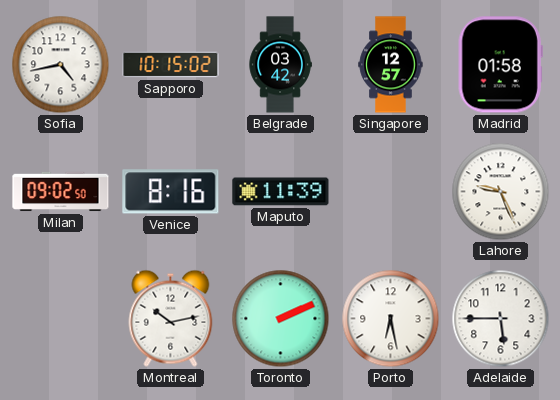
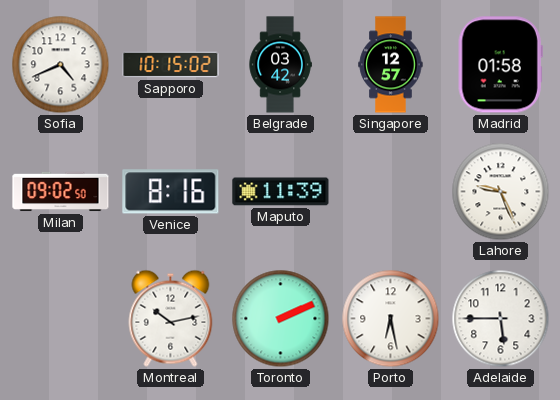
Sofia: 4:43 -> 4:41
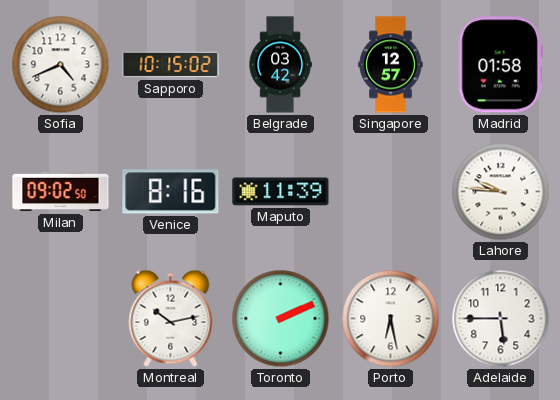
Lahore: 9:26 -> 9:46
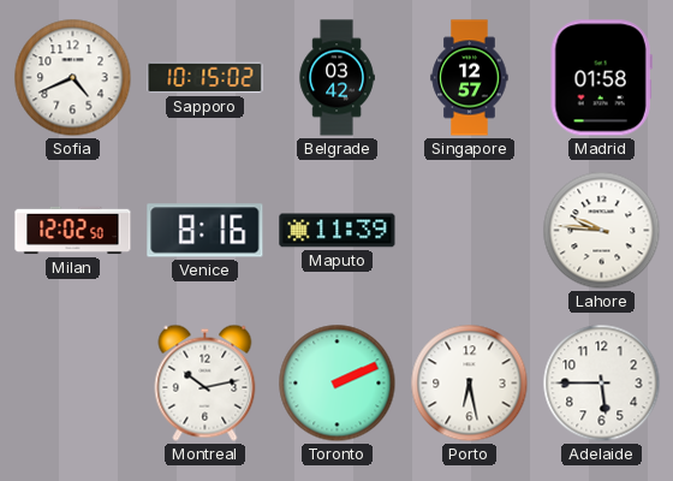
Milan: 09:02 -> 12:02
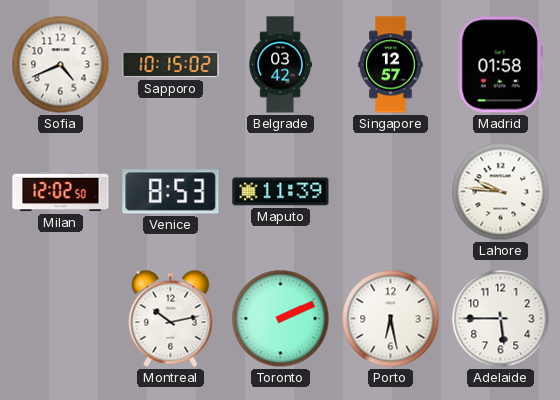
Venice: 8:16 -> 8:53
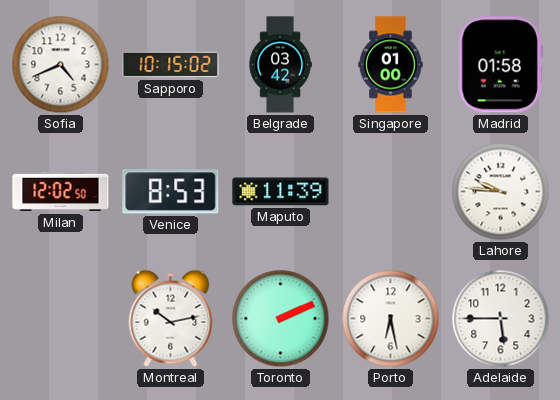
Singapore: 12:57 -> 01:00
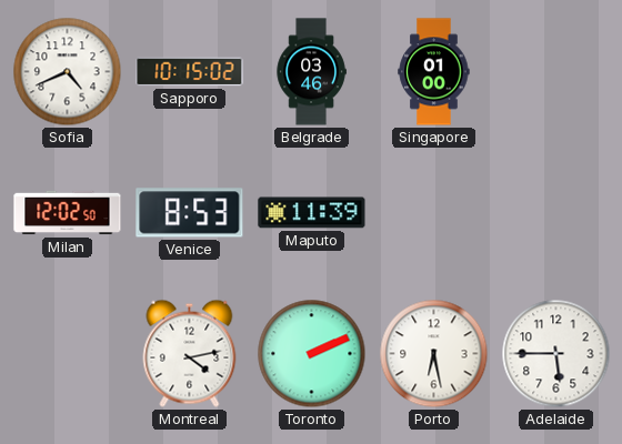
Belgrade: 03:42 -> 03:46
Madrid: 01:58 -> none
Lahore: 9:46 -> none
Montreal: 10:13 -> 4:13
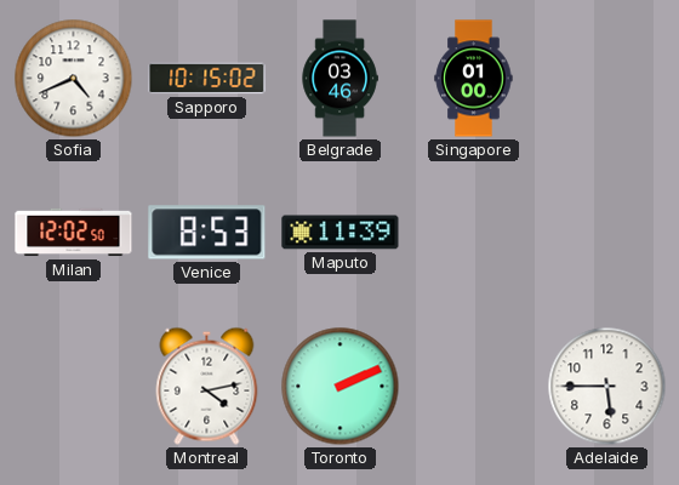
Porto: 6:28 -> none
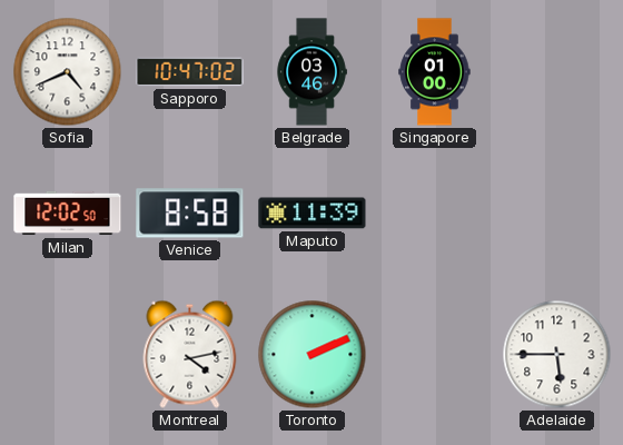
Sapporo: 10:15 -> 10:47
Venice: 8:53 -> 8:58
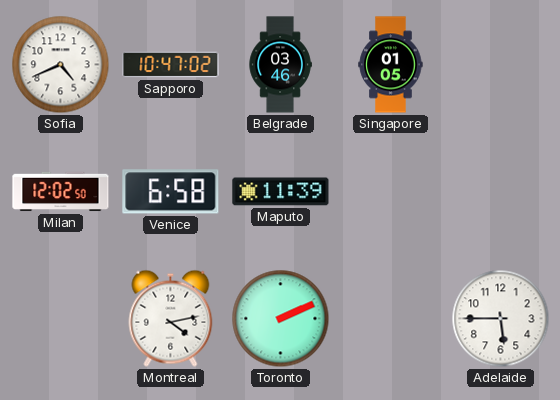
Singapore: 01:00 -> 01:05
Venice: 8:58 -> 6:58
